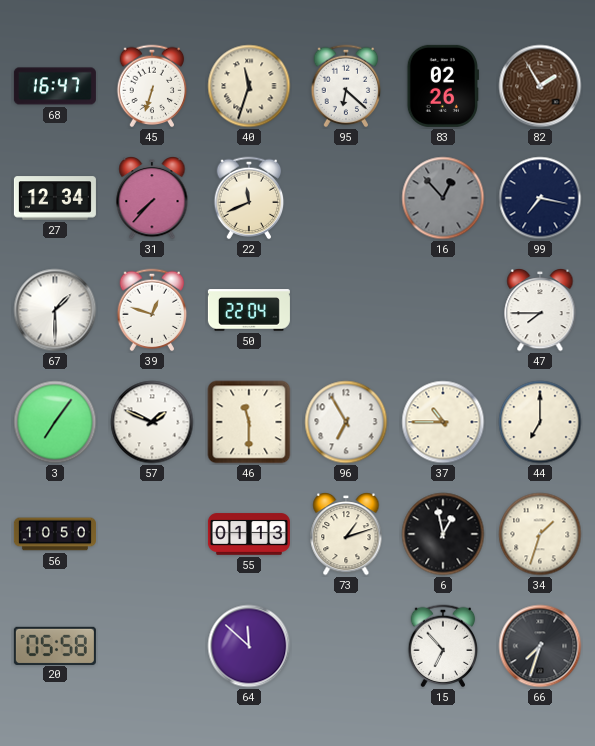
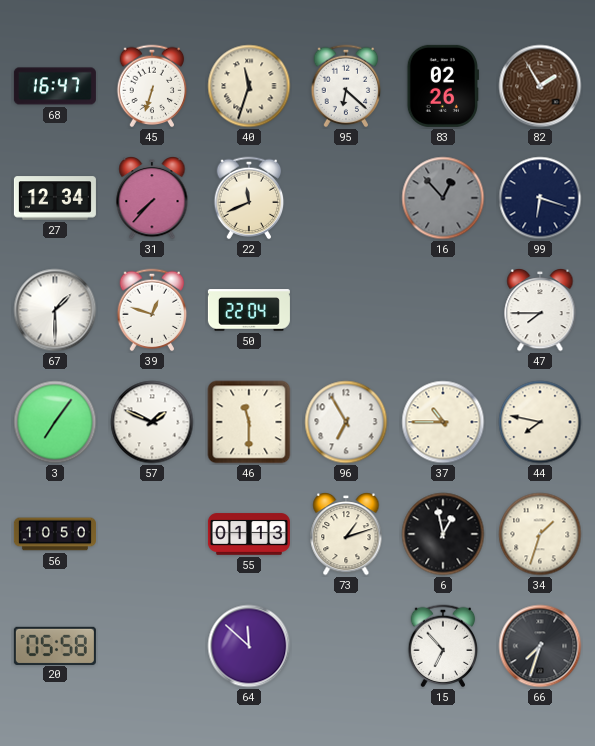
99: 7:17 -> 6:18
44: 7:00 -> 7:47
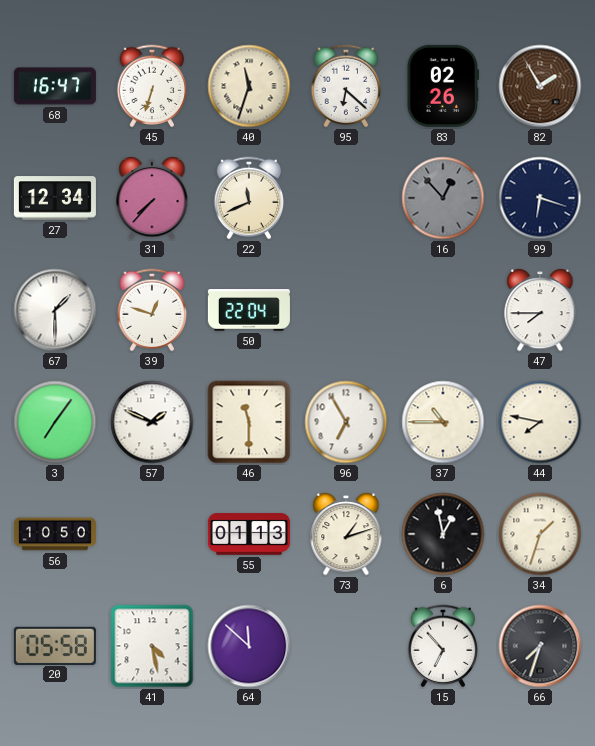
41: none -> 4:28
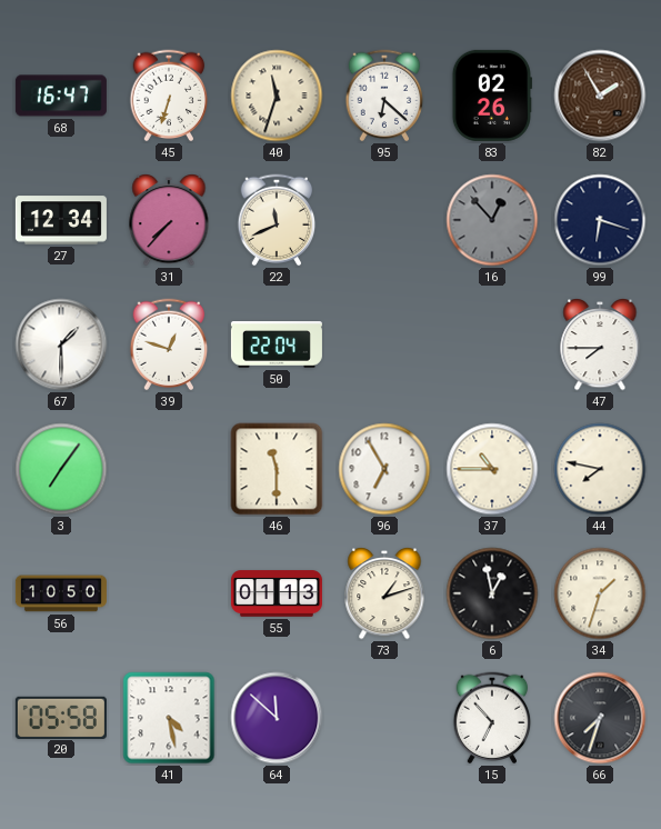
57: 1:49 -> none
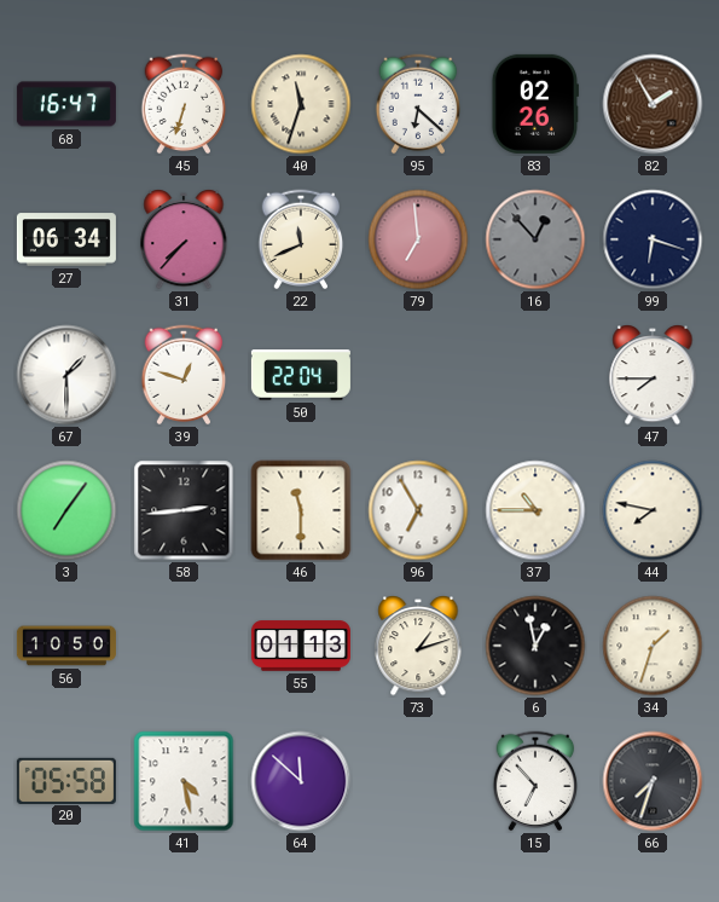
27: 12:34 -> 06:34
79: none -> 6:59
58: none -> 2:44
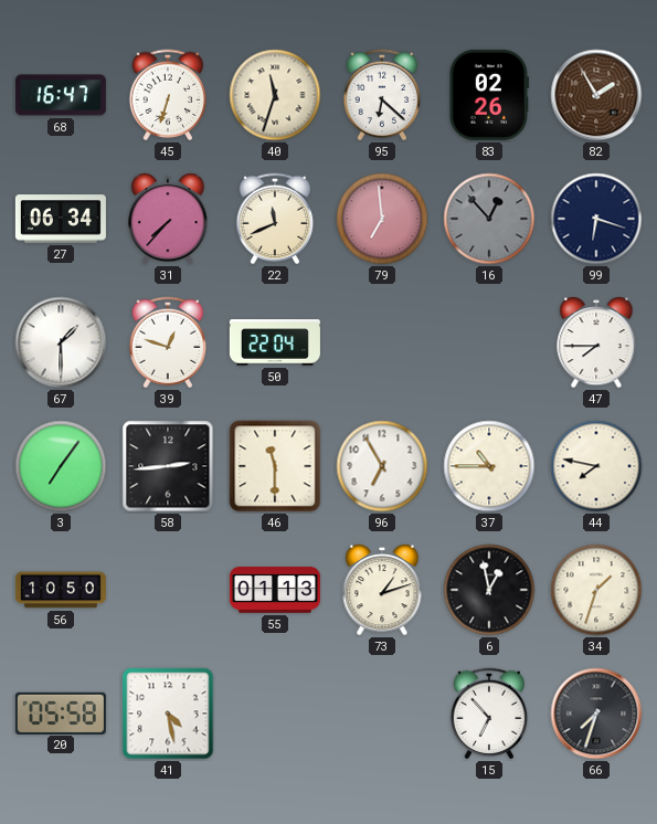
64: 11:52 -> none
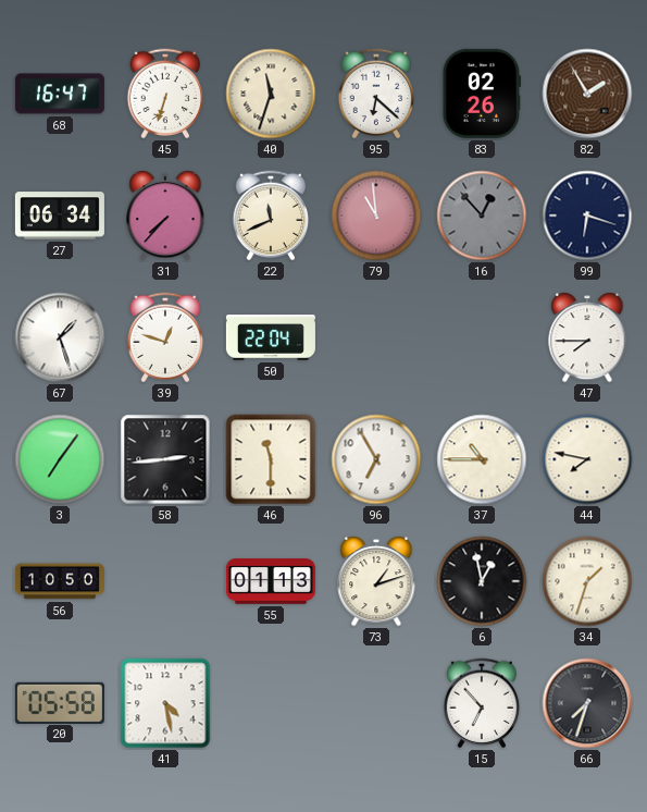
79: 6:59 -> 10:59
67: 1:30 -> 1:27
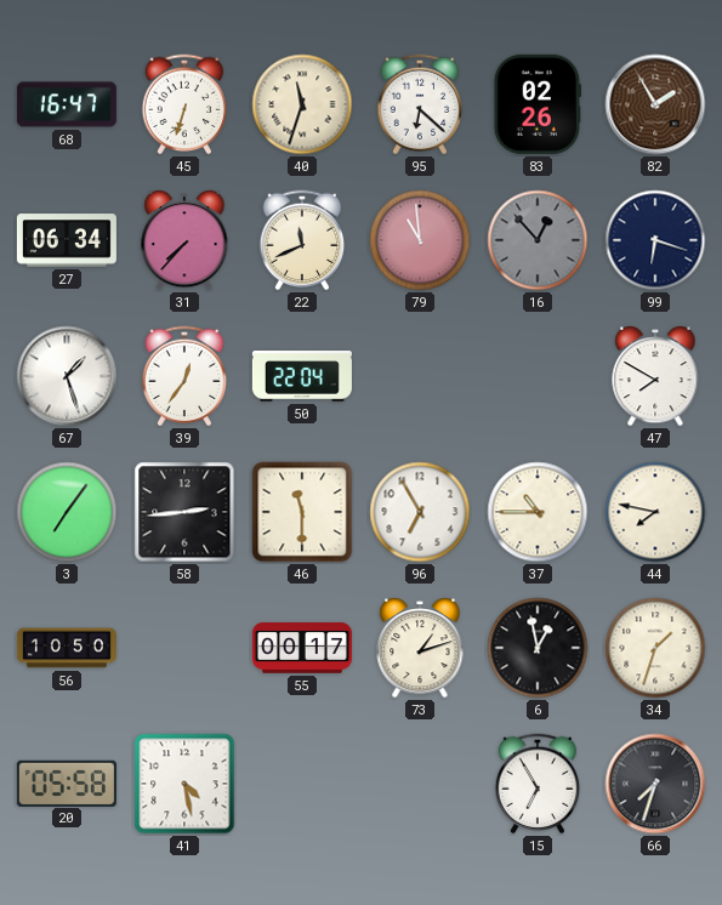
39: 12:48 -> 12:36
47: 7:45 -> 7:50
55: 01:13 -> 00:17
15: 6:53 -> 6:55
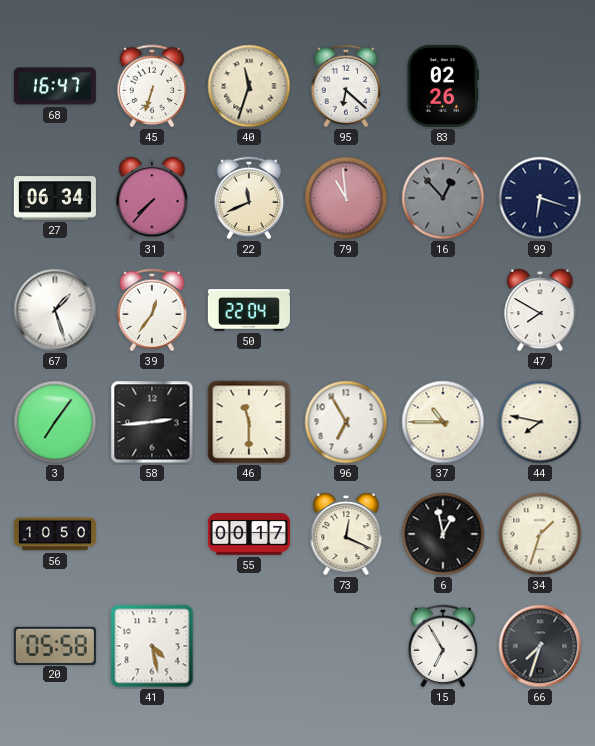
82: 1:55 -> none
73: 1:12 -> 12:19
